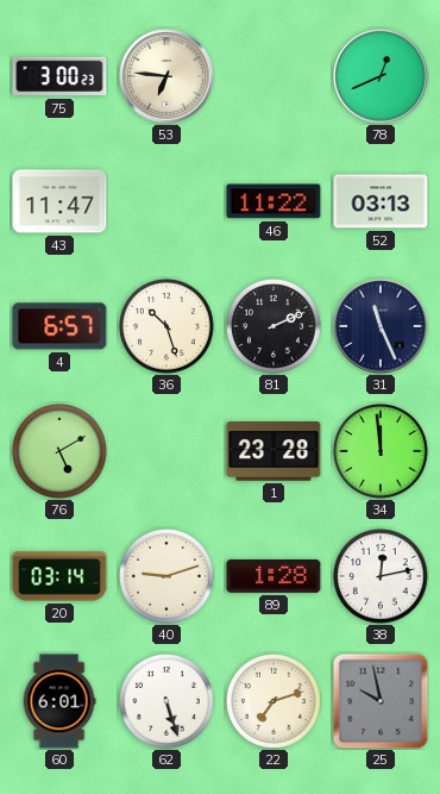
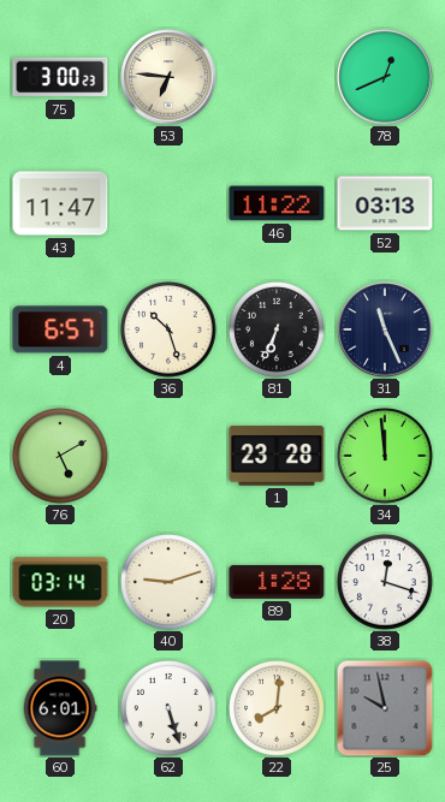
81: 2:11 -> 6:34
38: 12:13 -> 12:18
22: 7:12 -> 8:01
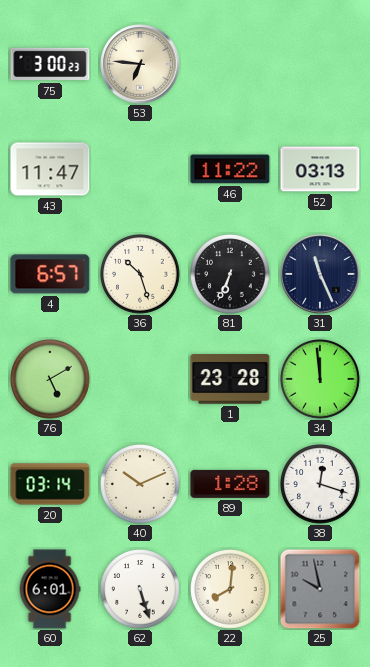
78: 12:41 -> none
40: 9:12 -> 10:11
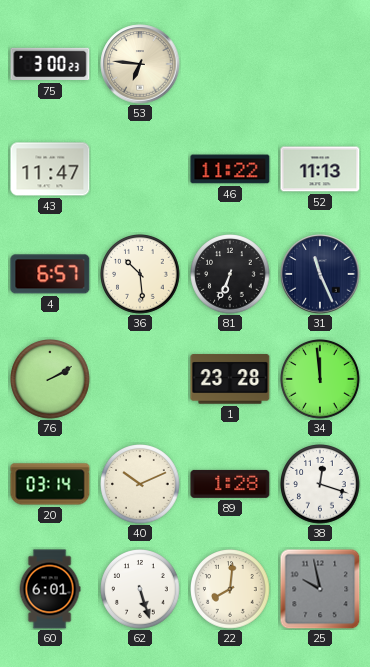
52: 03:13 -> 11:13
36: 10:27 -> 10:29
76: 5:10 -> 2:10
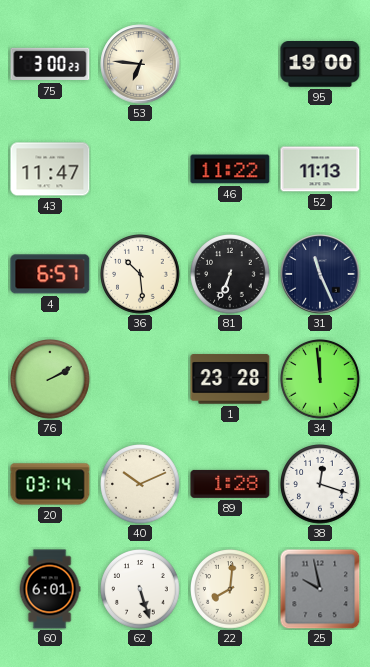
95: none -> 19:00
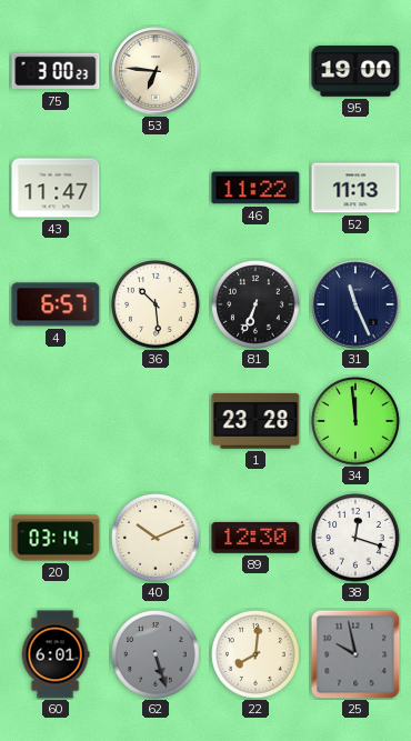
76: 2:10 -> none
89: 1:28 -> 12:30
62 dial: white -> grey
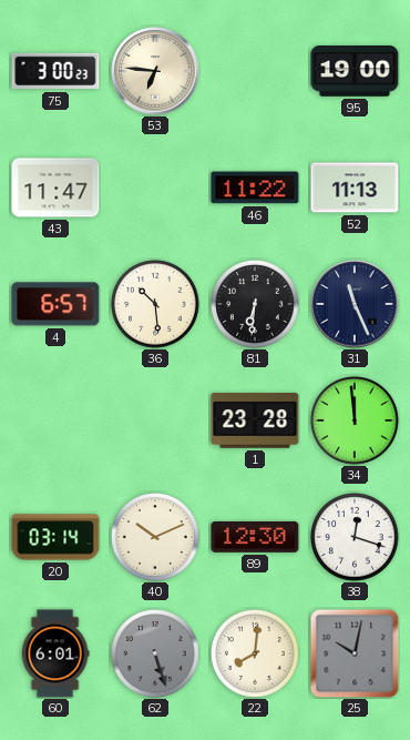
81: 6:34 -> 6:31
25: 9:58 -> 10:02
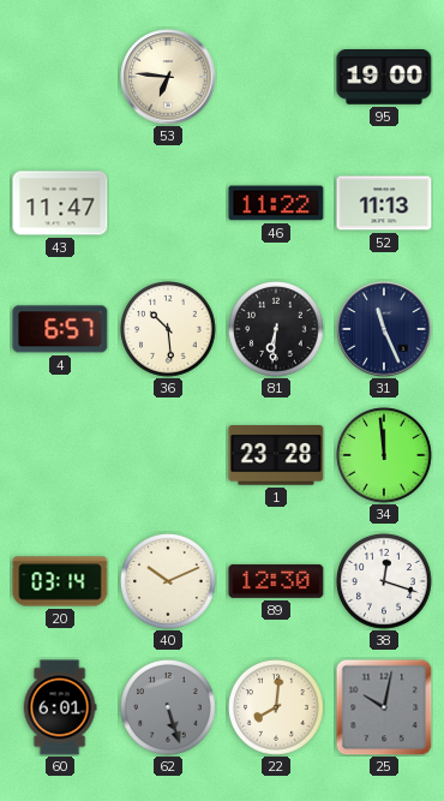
75: 3:00 -> none
